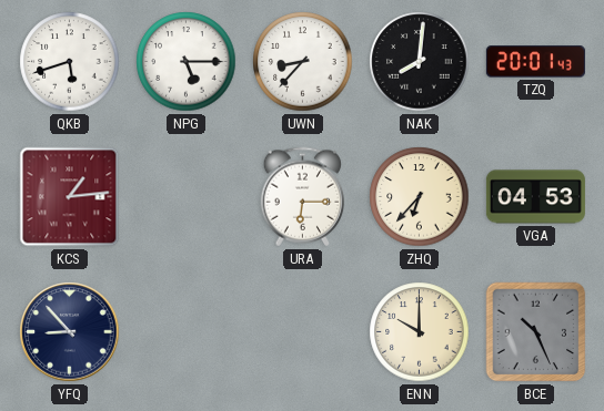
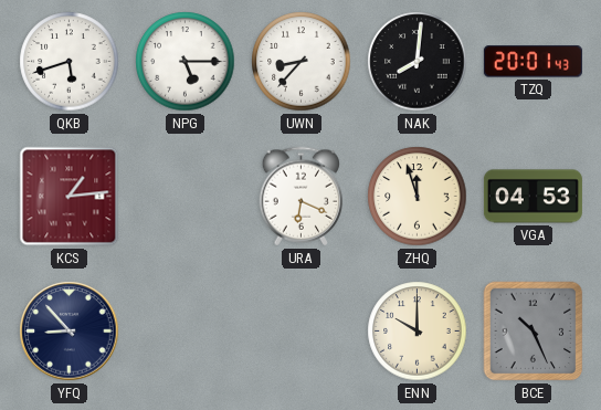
URA: 6:15 -> 6:19
ZHQ: 6:37 -> 11:57
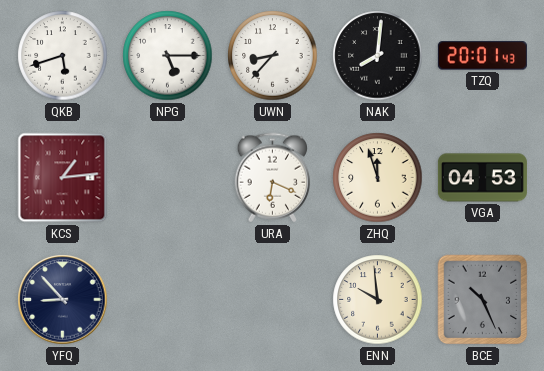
ENN: 10:00 -> 9:59
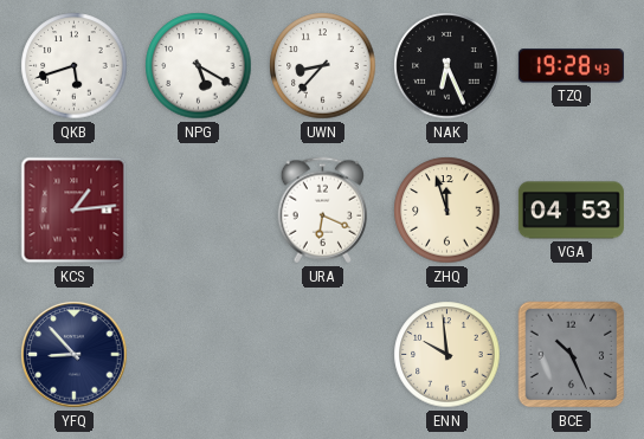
NPG: 5:15 -> 5:20
NAK: 8:01 -> 6:26
TZQ: 20:01 -> 19:28
